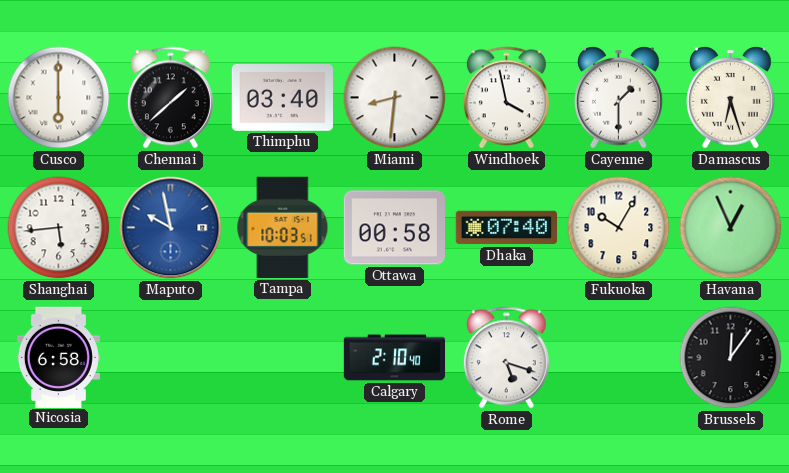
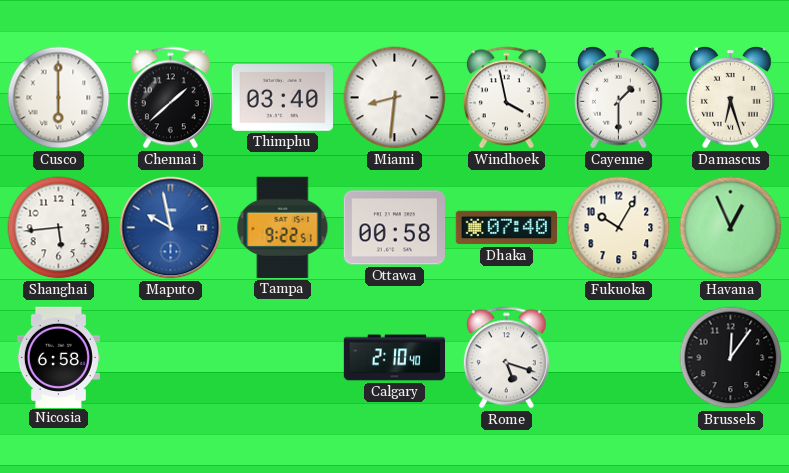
Tampa: 10:03 -> 9:22
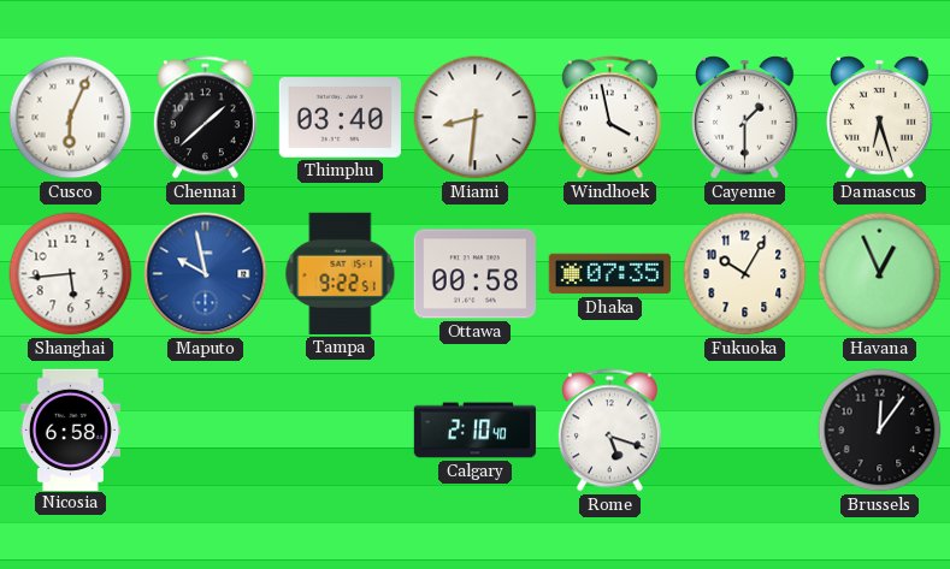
Cusco: 6:00 -> 6:04
Dhaka: 07:40 -> 07:35
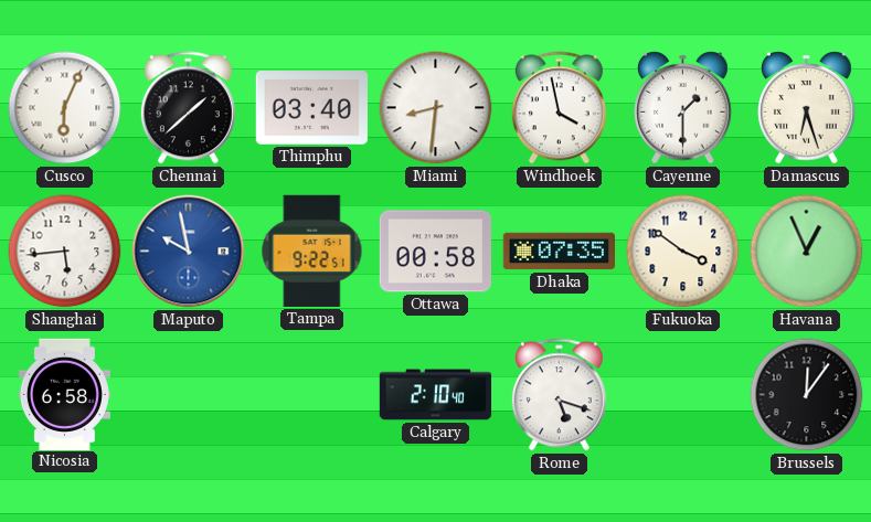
Fukuoka: 10:05 -> 3:51
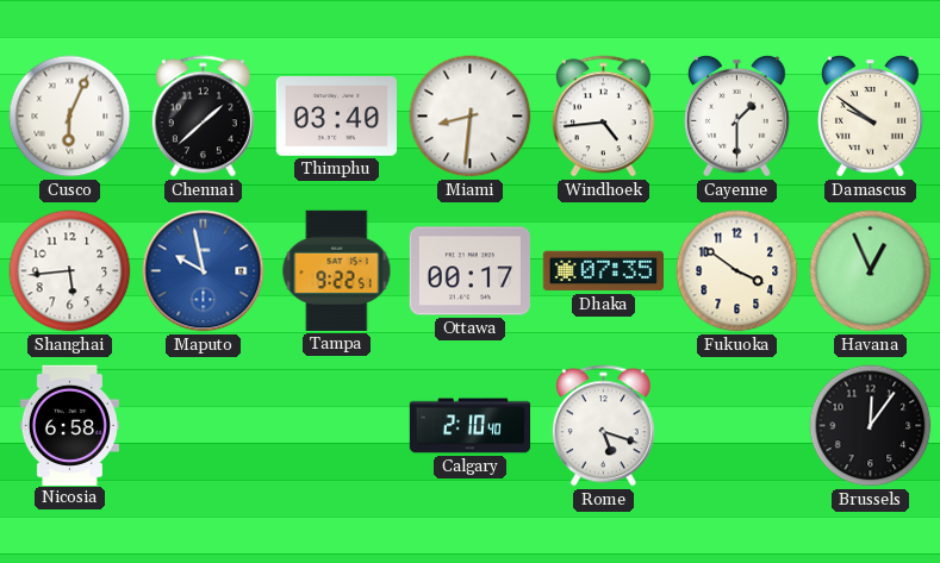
Windhoek: 3:58 -> 4:44
Damascus: 6:27 -> 9:51
Ottawa: 00:58 -> 00:17
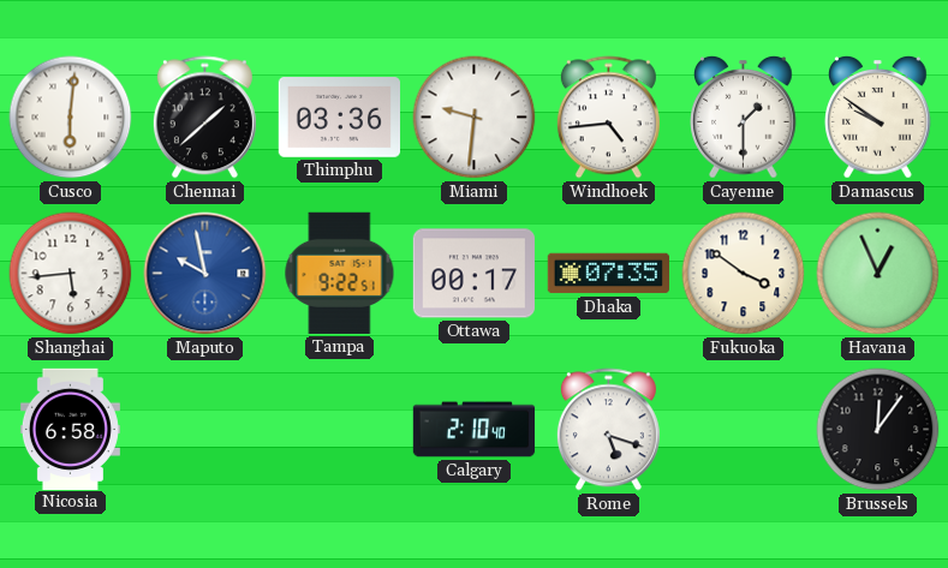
Cusco: 6:04 -> 6:01
Thimphu: 03:40 -> 03:36
Miami: 8:31 -> 9:31
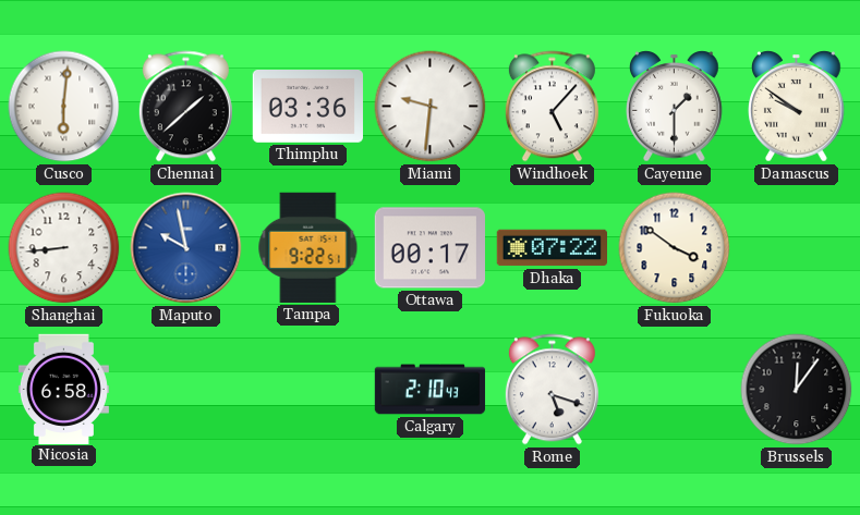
Windhoek: 4:44 -> 5:07
Shanghai: 5:44 -> 8:44
Dhaka: 07:35 -> 07:22
Havana: 12:56 -> none
Calgary: 2:10:40 -> 2:10:43
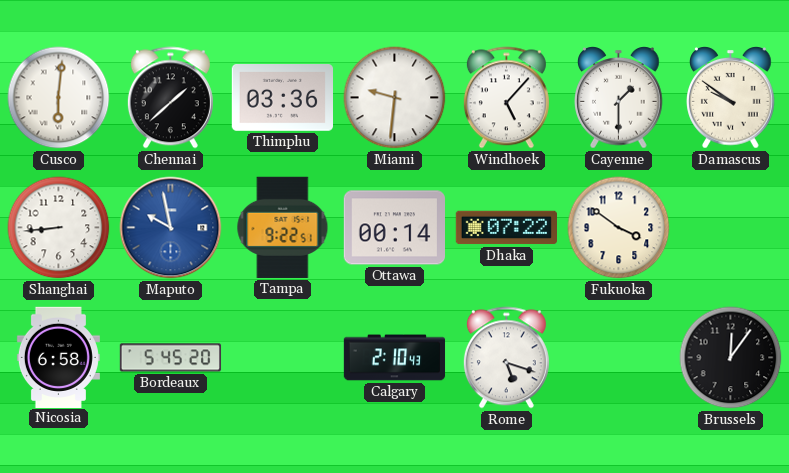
Ottawa: 00:17 -> 00:14
Bordeaux: none -> 5:45
